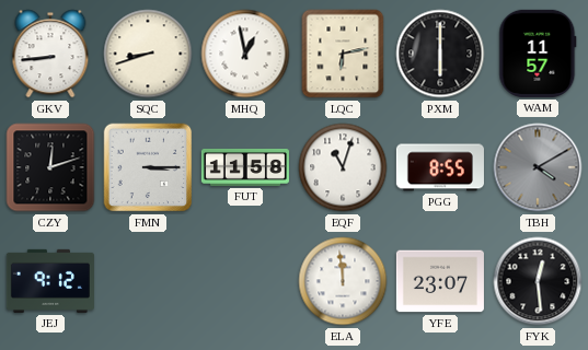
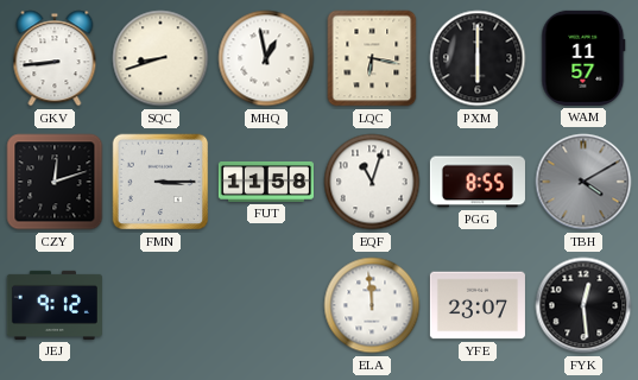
LQC: 6:13 -> 6:17
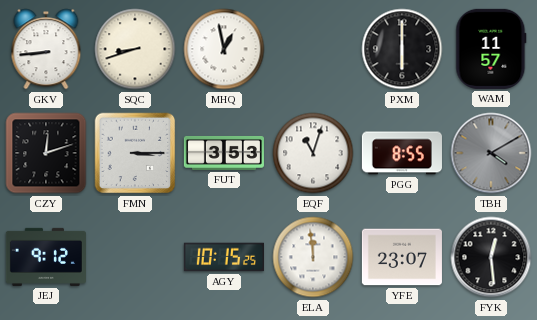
LQC: 6:17 -> none
FUT: 11:58 -> 3:53
AGY: none -> 10:15
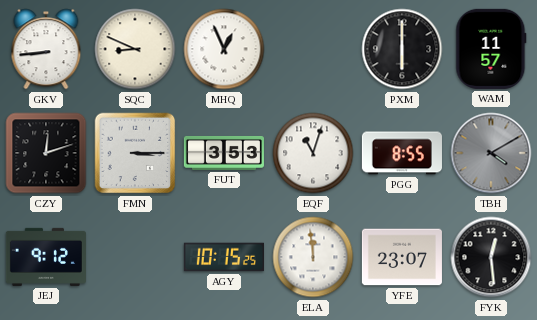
SQC: 8:42 -> 8:49
MHQ: 12:58 -> 12:56
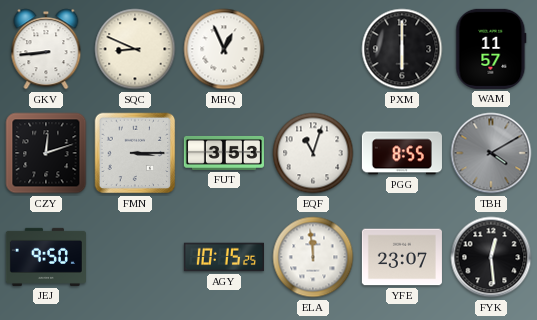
JEJ: 9:12 -> 9:50
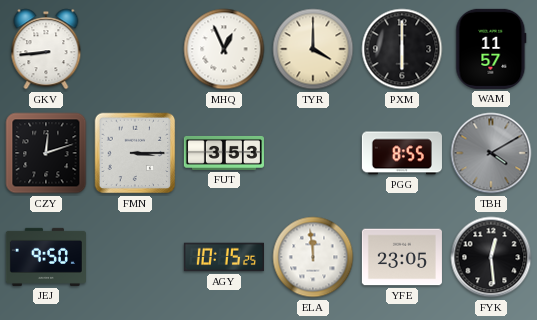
SQC: 8:49 -> none
TYR: none -> 4:00
EQF: 11:03 -> none
YFE: 23:07 -> 23:05
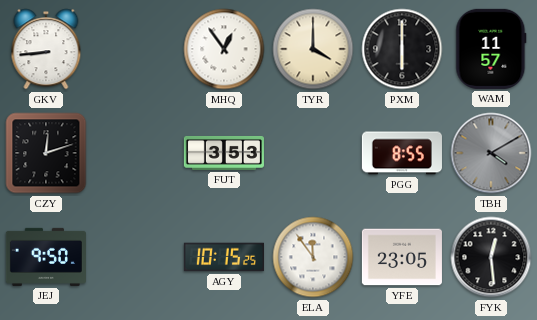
MHQ: 12:56 -> 12:54
FMN: 3:15 -> none
ELA: 11:59 -> 11:54
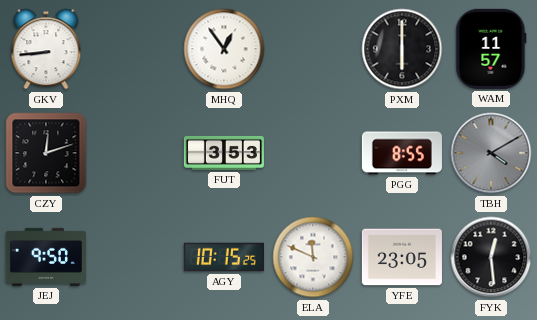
TYR: 4:00 -> none
ELA: 11:54 -> 11:49
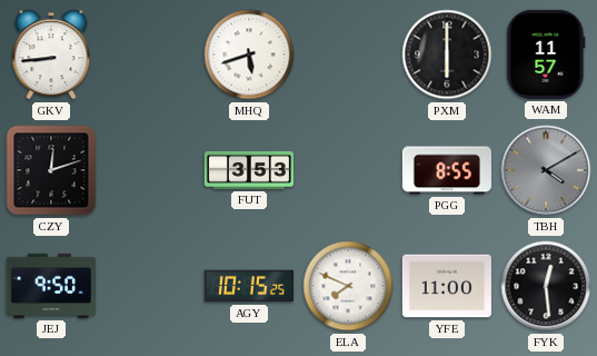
MHQ: 12:54 -> 5:42
ELA: 11:49 -> 7:49
YFE: 23:05 -> 11:00
